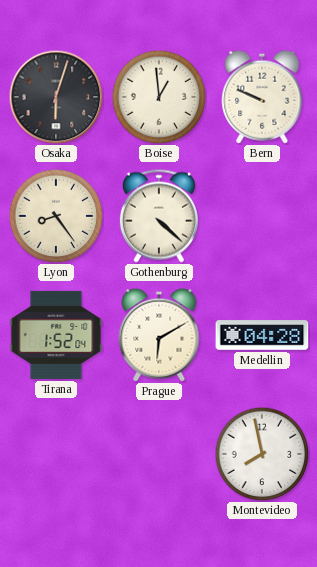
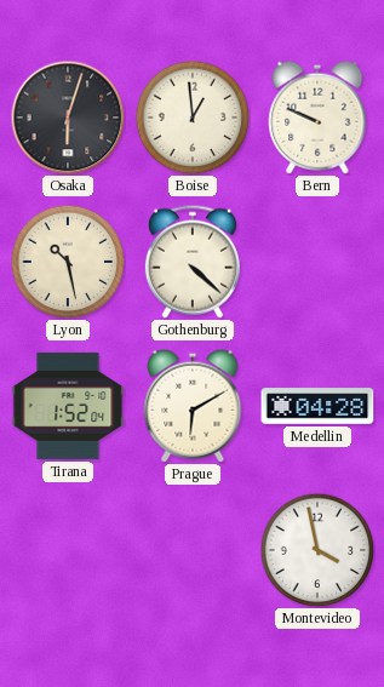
Lyon: 8:24 -> 10:28
Montevideo: 7:58 -> 3:58
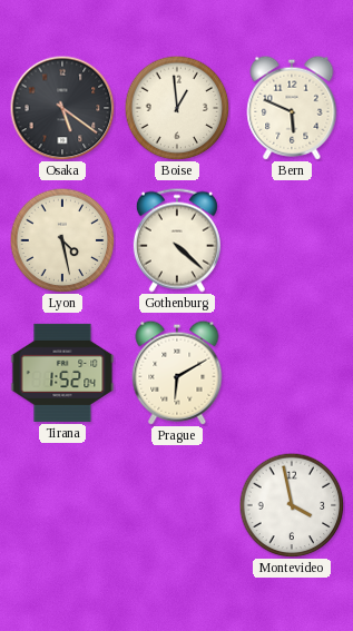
Osaka: 6:03 -> 5:21
Bern: 9:49 -> 5:49
Lyon: 10:28 -> 4:28
Medellin: 04:28 -> none
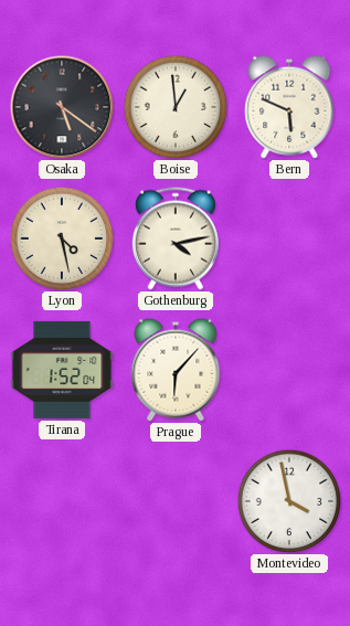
Gothenburg: 4:22 -> 4:13
Prague: 6:10 -> 6:07
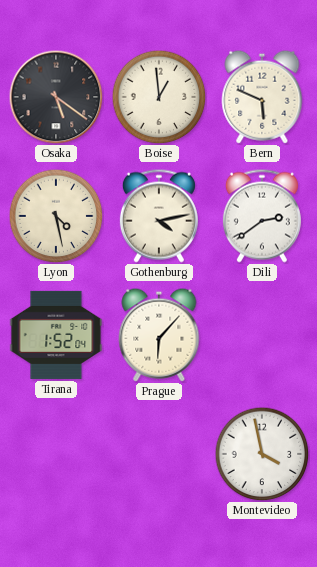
Dili: none -> 2:39
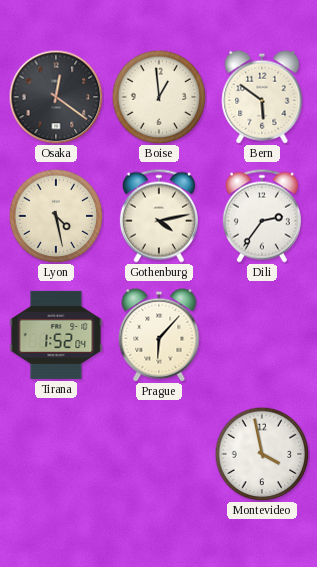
Osaka: 5:21 -> 12:21
Bern: 5:49 -> 5:51
Dili: 2:39 -> 2:36
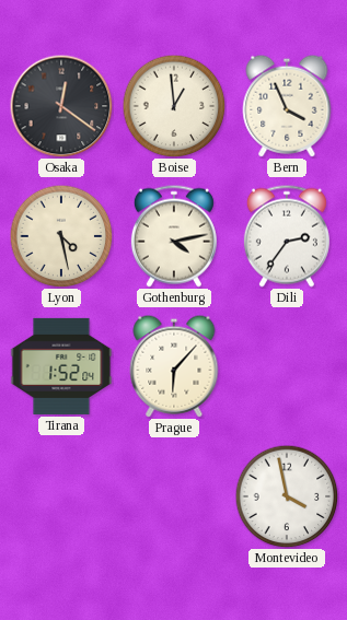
Bern: 5:51 -> 3:56
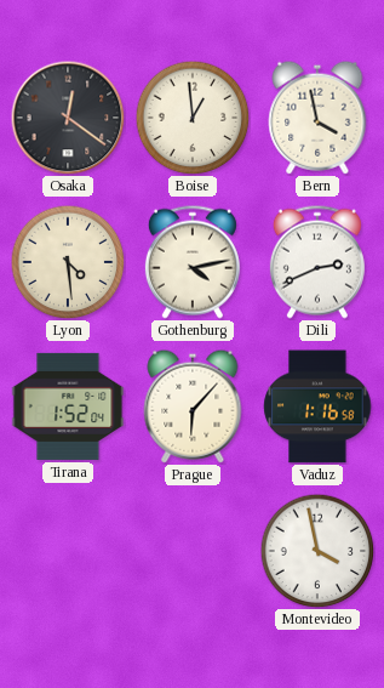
Bern: 3:56 -> 3:58
Lyon: 4:28 -> 4:29
Dili: 2:36 -> 2:41
Vaduz: none -> 1:16
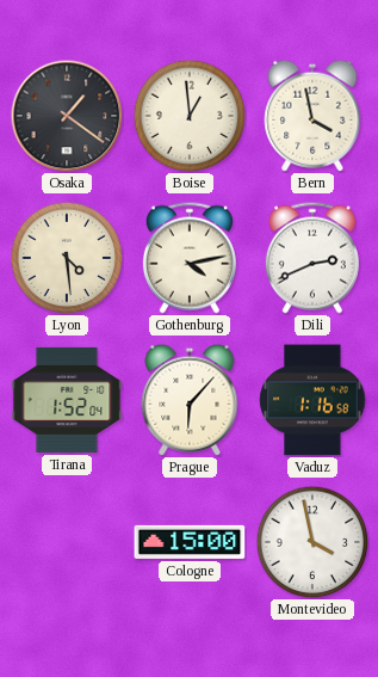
Osaka: 12:21 -> 1:21
Cologne: none -> 15:00
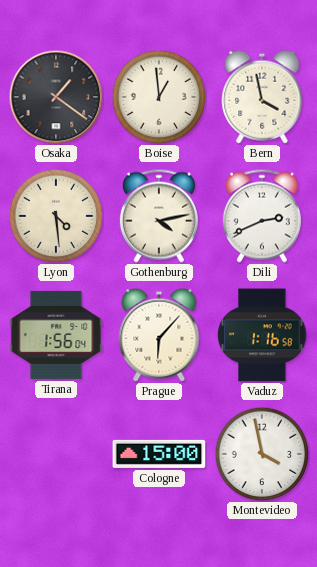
Tirana: 1:52 -> 1:56
